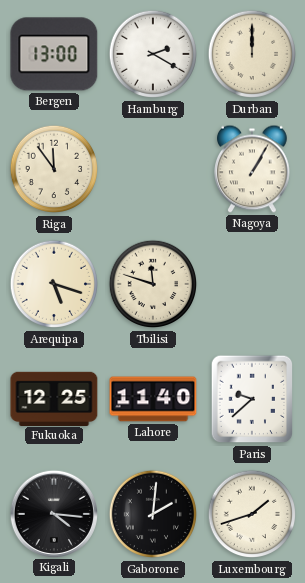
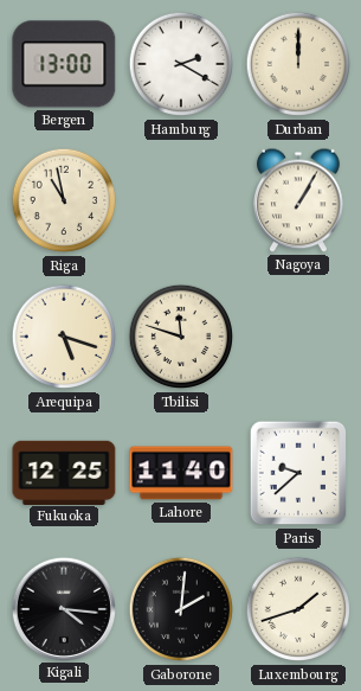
Riga: 11:54 -> 10:58
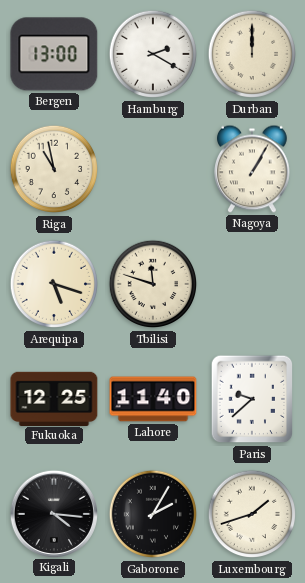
Gaborone: 2:01 -> 2:05
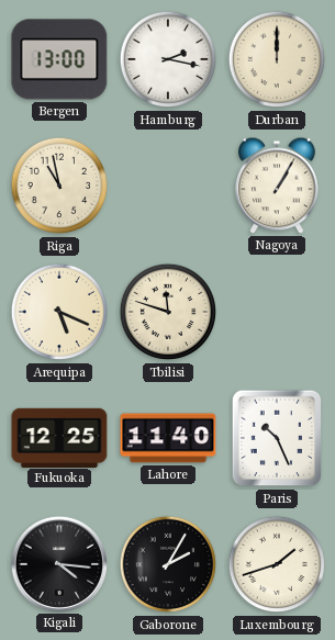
Hamburg: 2:20 -> 2:17
Arequipa: 5:18 -> 5:19
Paris: 9:38 -> 10:26
